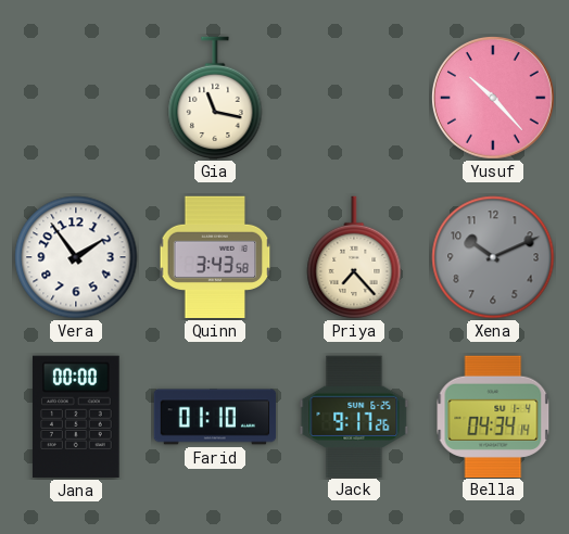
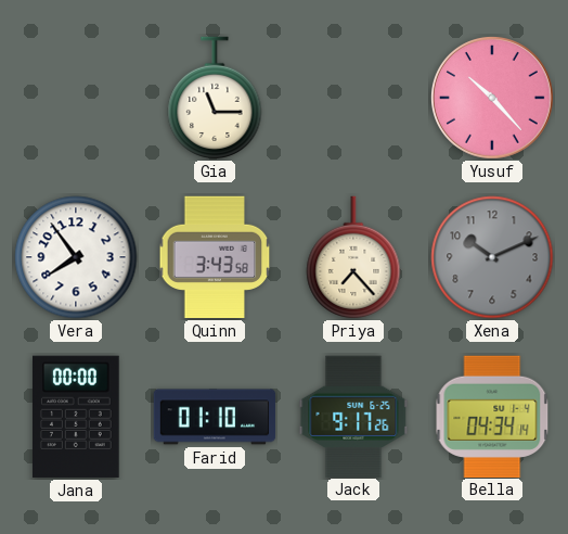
Gia: 11:17 -> 11:15
Vera: 1:54 -> 7:54
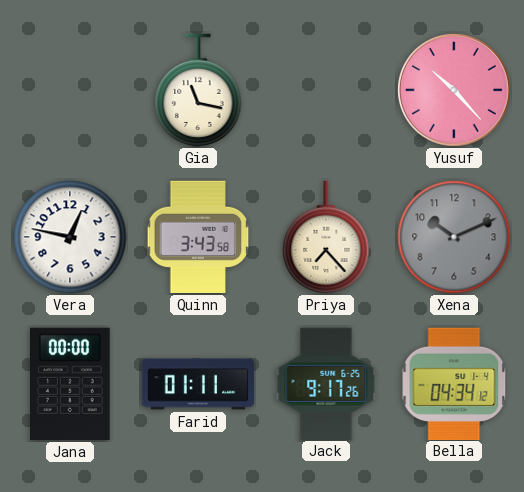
Gia: 11:15 -> 11:17
Vera: 7:54 -> 12:47
Farid: 01:10 -> 01:11
Bella: 04:34:14 -> 04:34:12
